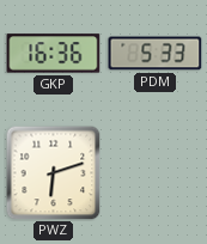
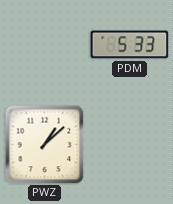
GKP: 16:36 -> none
PWZ: 6:12 -> 1:08
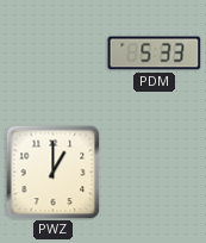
PWZ: 1:08 -> 1:00
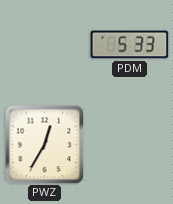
PWZ: 1:00 -> 12:35
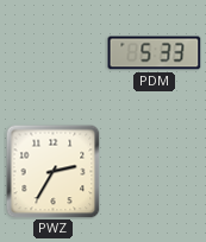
PWZ: 12:35 -> 2:35
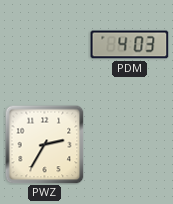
PDM: 5:33 -> 4:03
